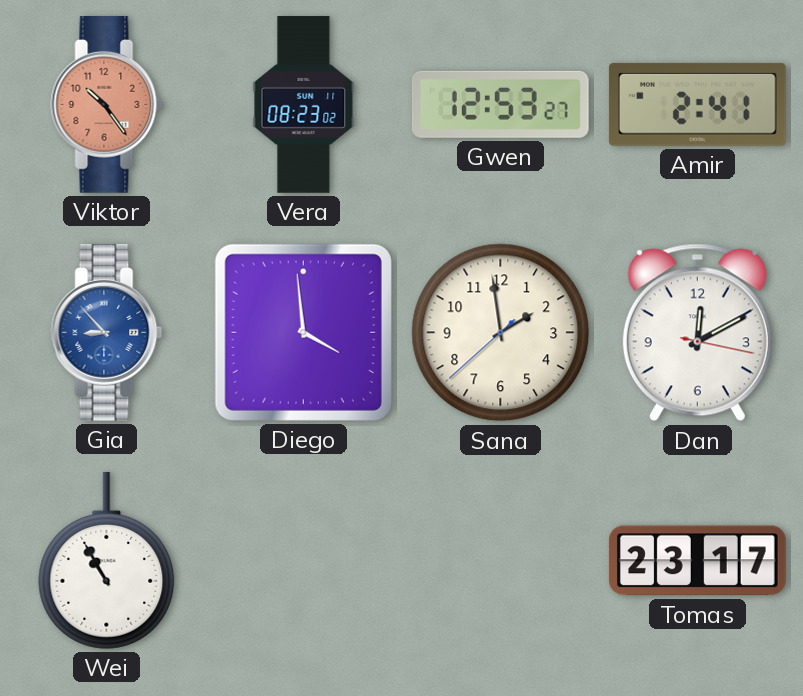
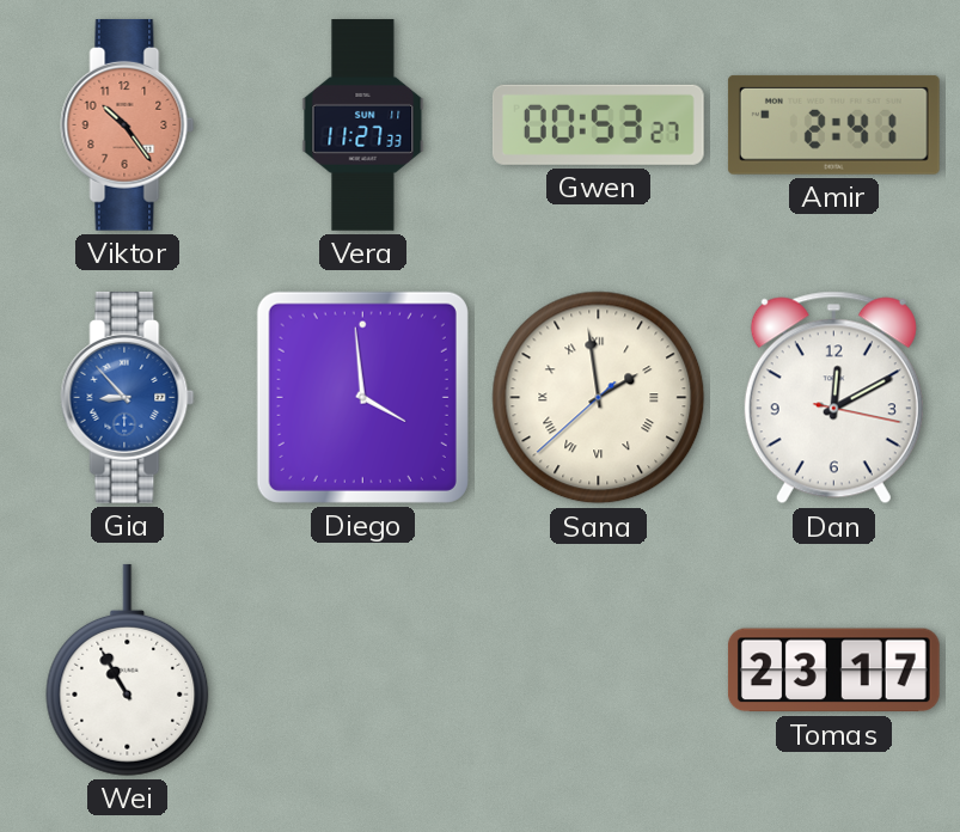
Vera: 08:23 -> 11:27
Gwen: 12:53 -> 00:53
Sana numerals: Arabic -> Roman
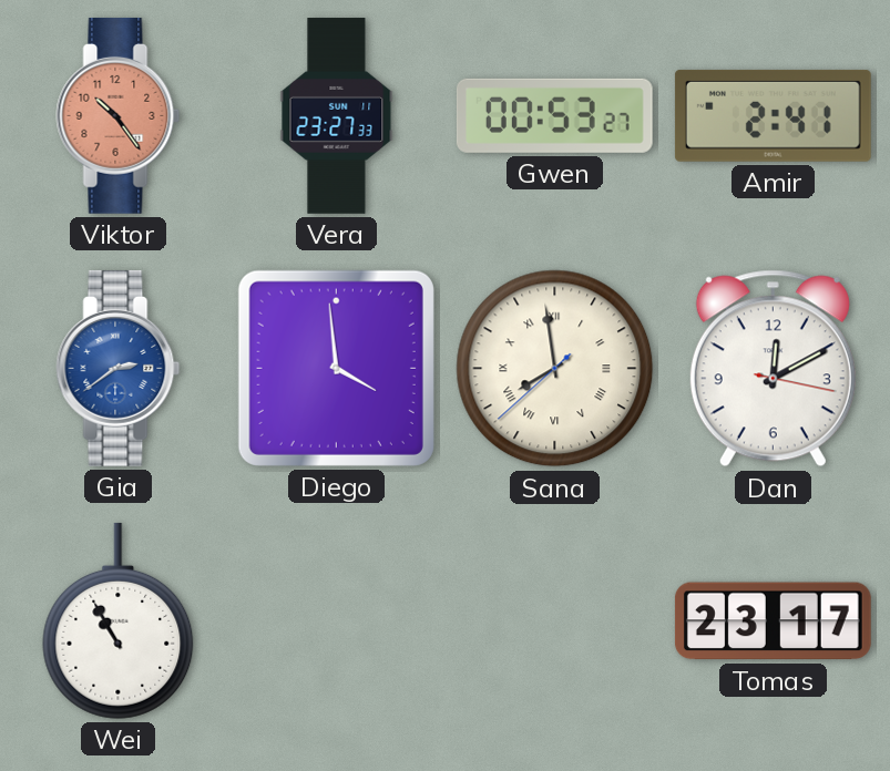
Vera: 11:27 -> 23:27
Gia: 8:53 -> 2:39
Sana: 1:58 -> 7:58
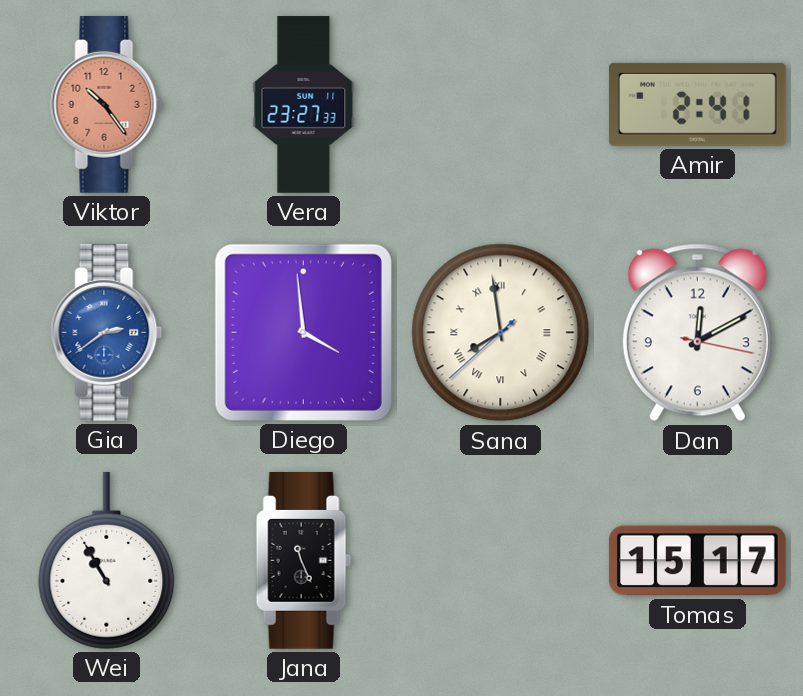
Gwen: 00:53 -> none
Jana: none -> 11:26
Tomas: 23:17 -> 15:17
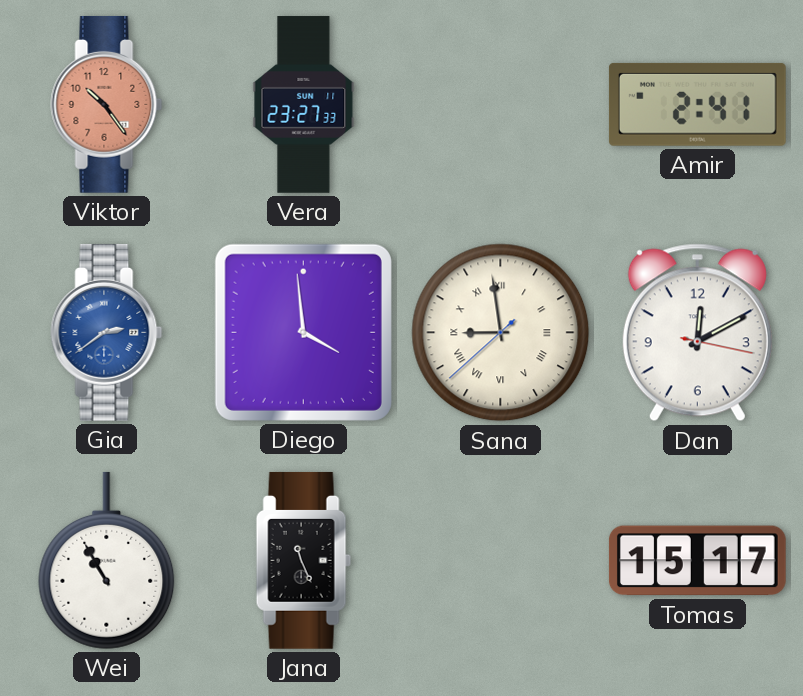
Sana: 7:58 -> 8:58
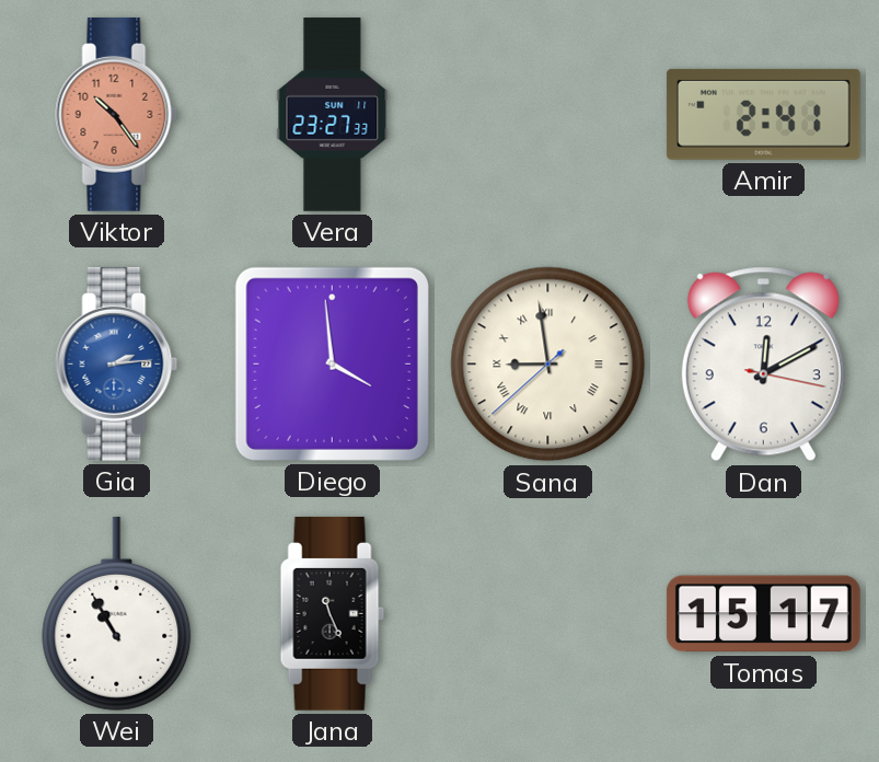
Gia: 2:39 -> 2:14
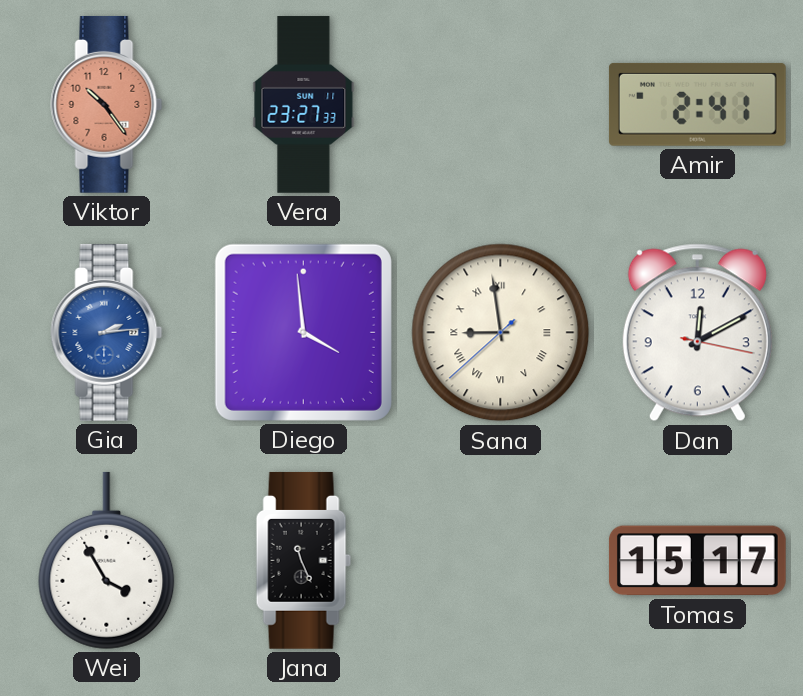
Wei: 10:55 -> 3:55
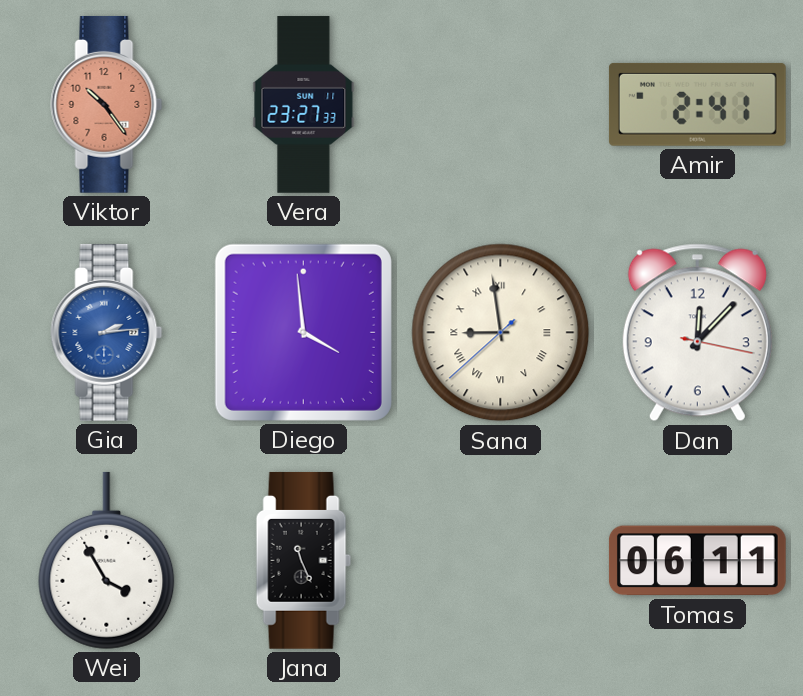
Dan: 12:10 -> 12:07
Tomas: 15:17 -> 06:11
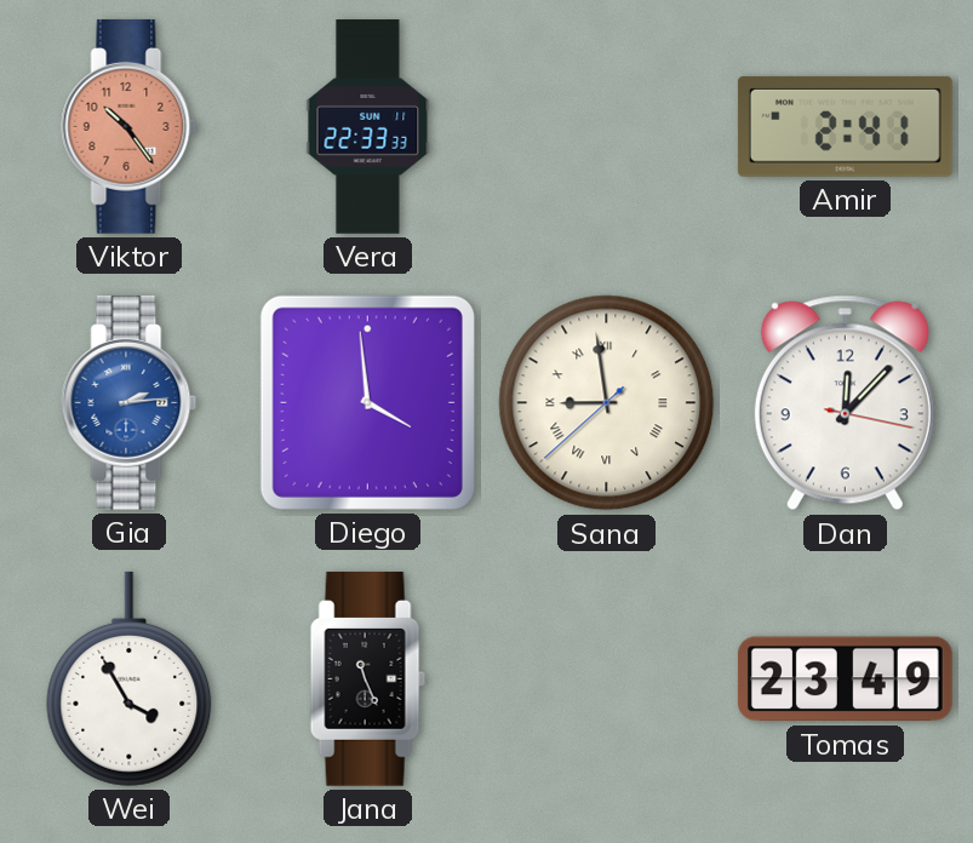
Vera: 23:27 -> 22:33
Tomas: 06:11 -> 23:49
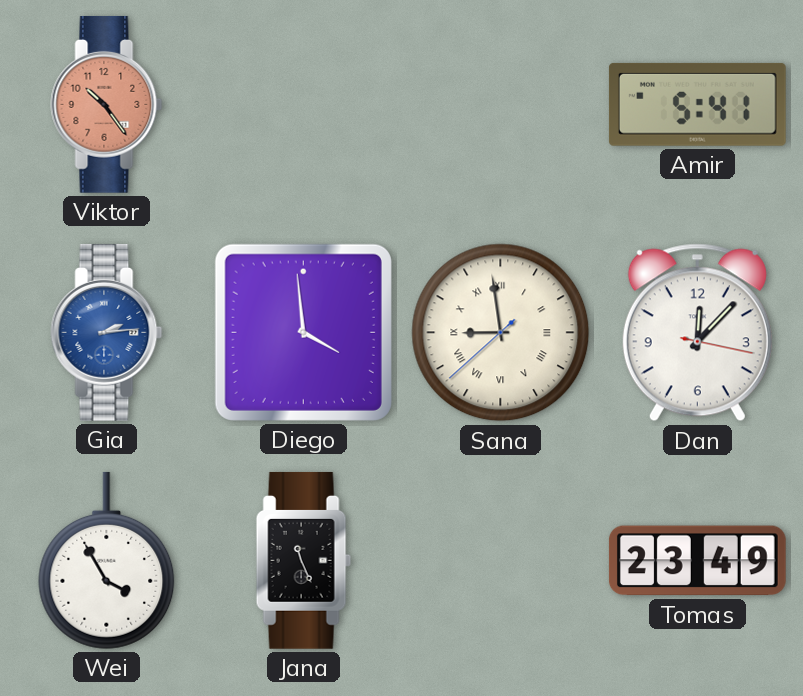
Vera: 22:33 -> none
Amir: 2:41 -> 5:41
